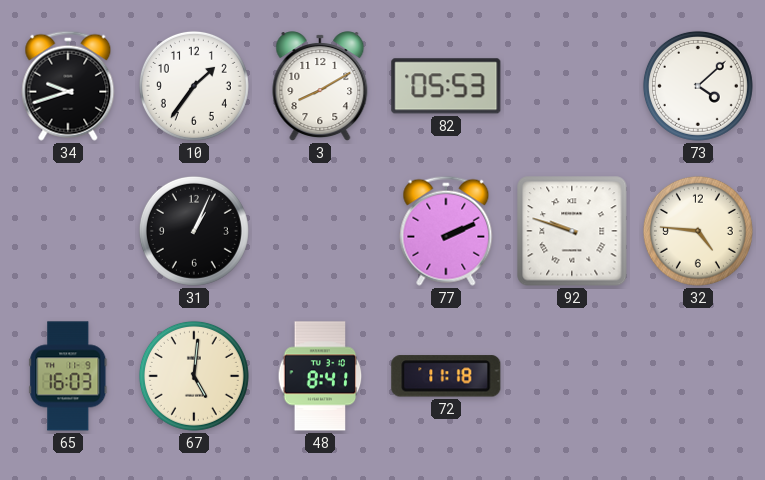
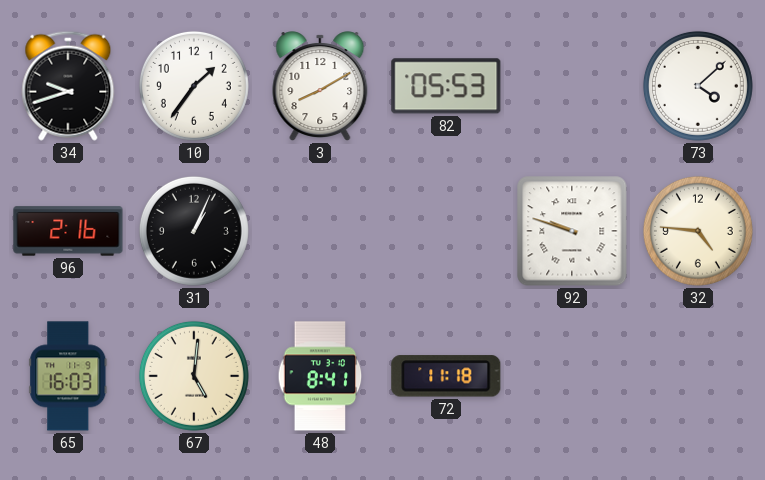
96: none -> 2:16
77: 2:11 -> none
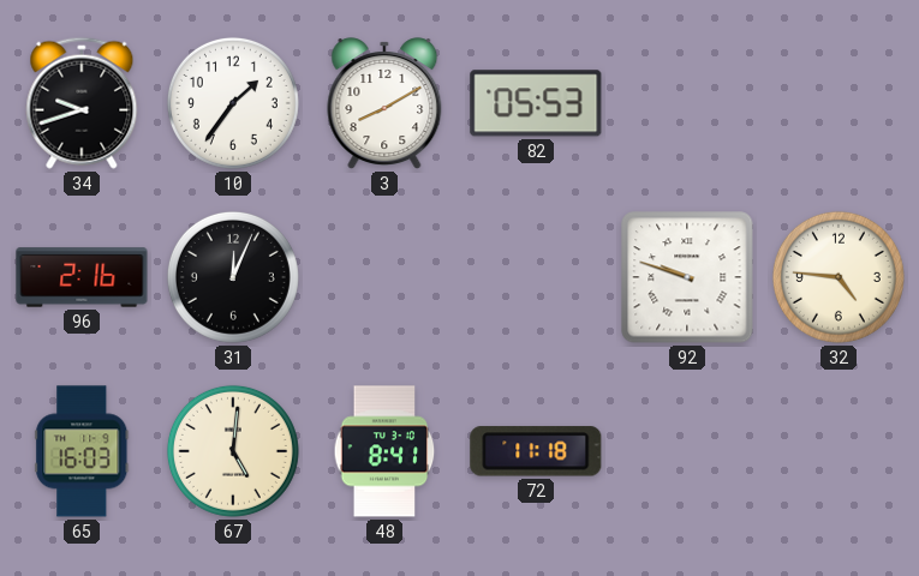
73: 4:08 -> none
31: 1:04 -> 12:04
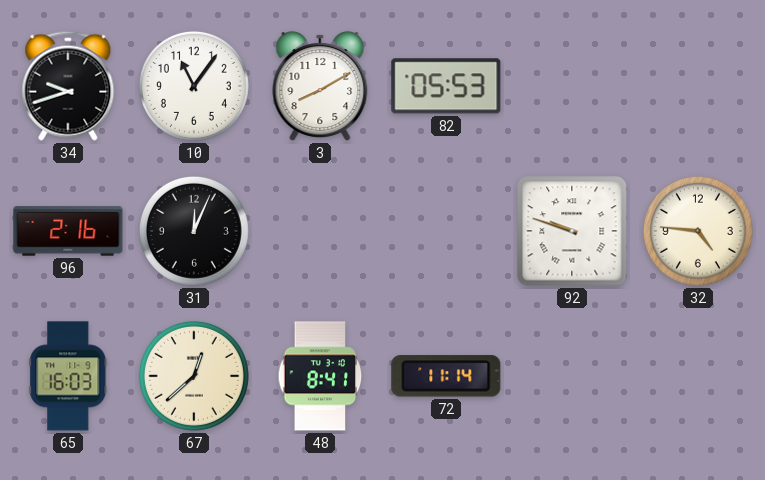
10: 1:36 -> 11:06
67: 5:01 -> 12:38
72: 11:18 -> 11:14
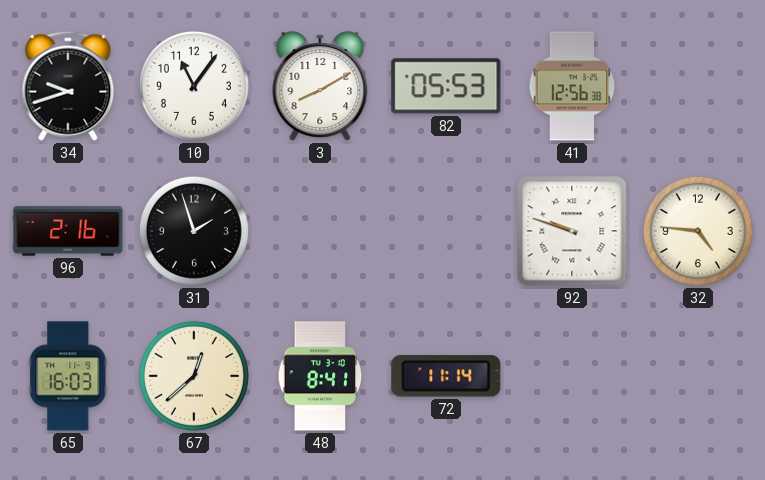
41: none -> 12:56
31: 12:04 -> 1:57
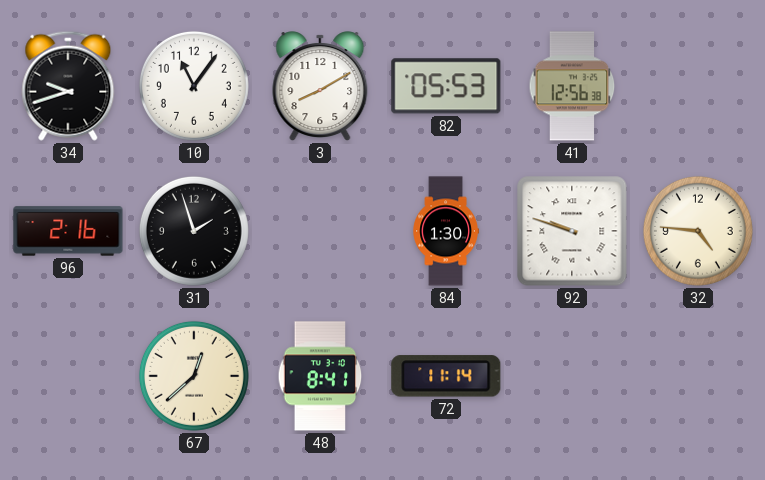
84: none -> 1:30
65: 16:03 -> none
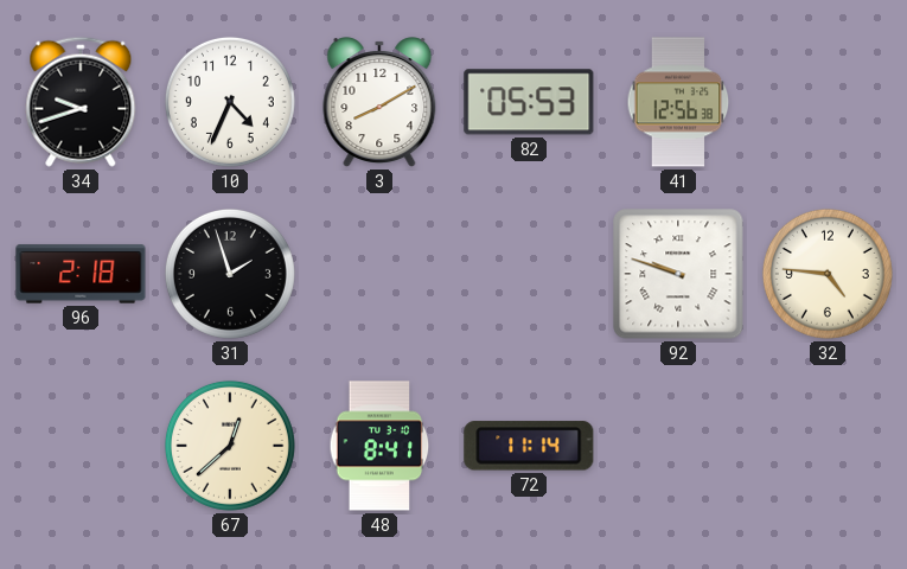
10: 11:06 -> 4:34
96: 2:16 -> 2:18
84: 1:30 -> none
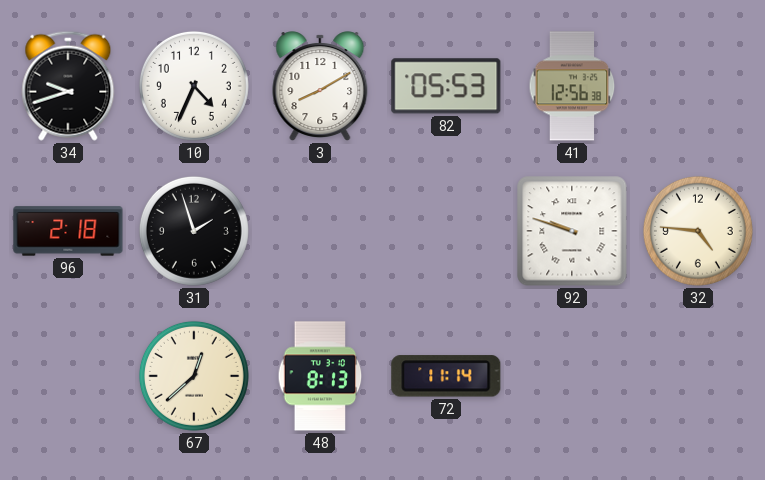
48: 8:41 -> 8:13
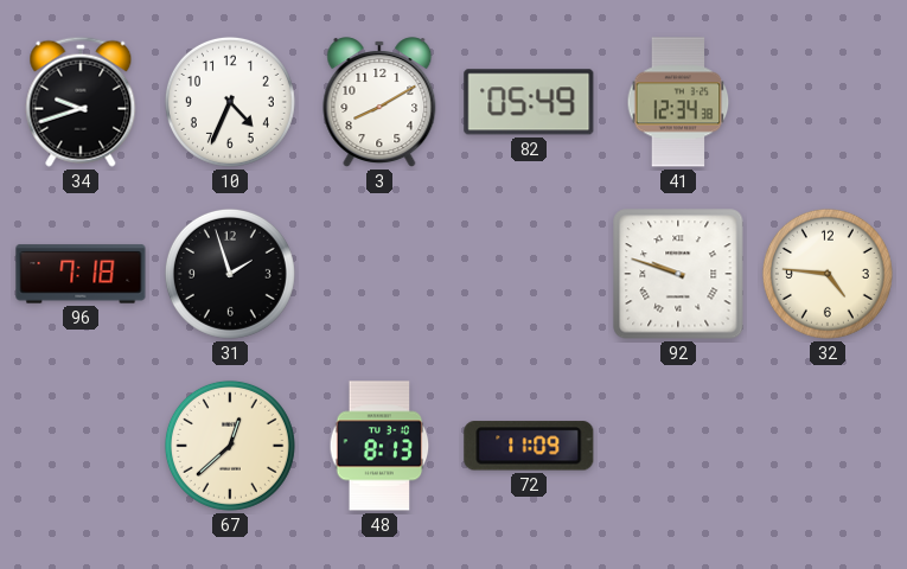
82: 05:53 -> 05:49
41: 12:56 -> 12:34
96: 2:18 -> 7:18
72: 11:14 -> 11:09
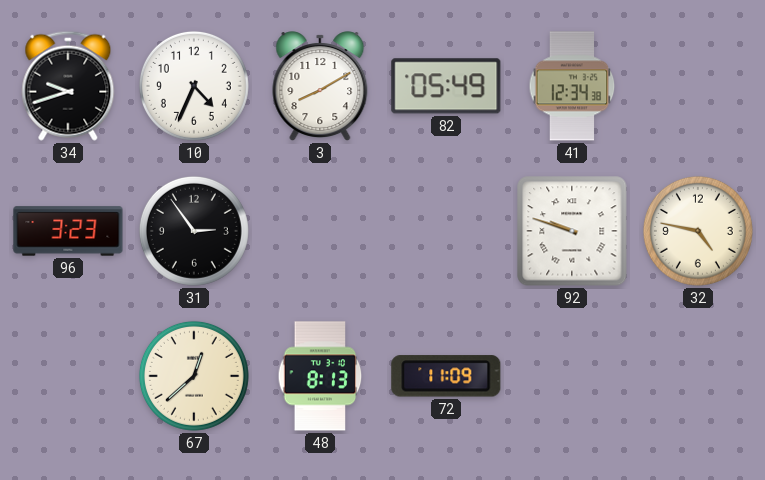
96: 7:18 -> 3:23
31: 1:57 -> 2:54
32: 4:46 -> 4:47
